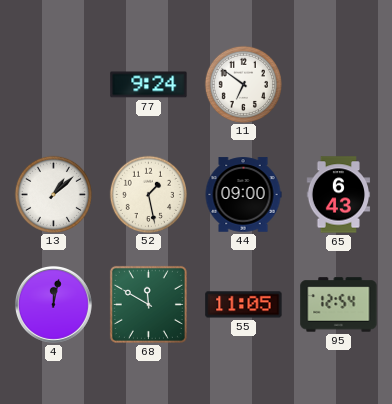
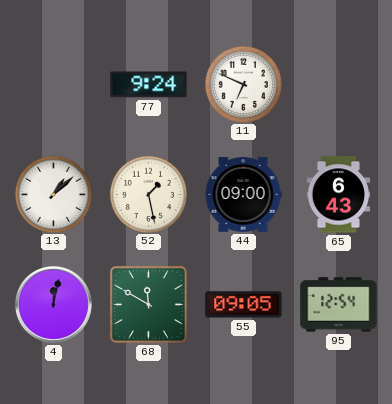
11: 6:51 -> 6:49
55: 11:05 -> 09:05
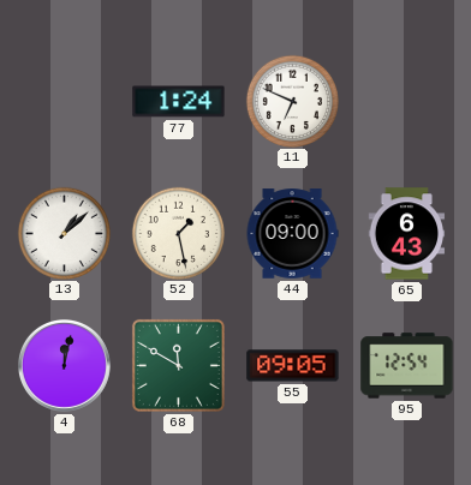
77: 9:24 -> 1:24
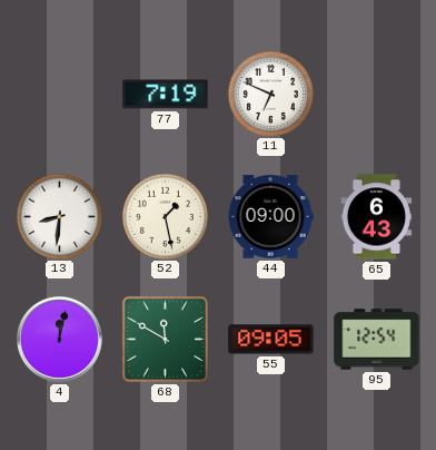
77: 1:24 -> 7:19
13: 1:08 -> 8:31
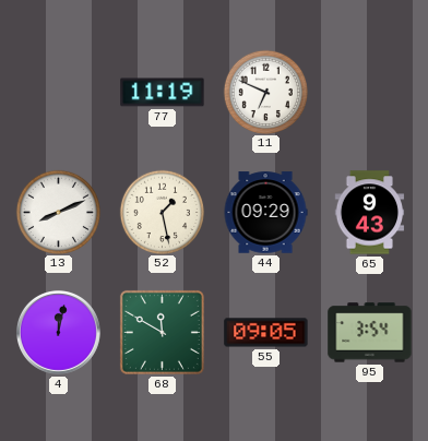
77: 7:19 -> 11:19
13: 8:31 -> 8:11
44: 09:00 -> 09:29
65: 6:43 -> 9:43
95: 12:54 -> 3:54
